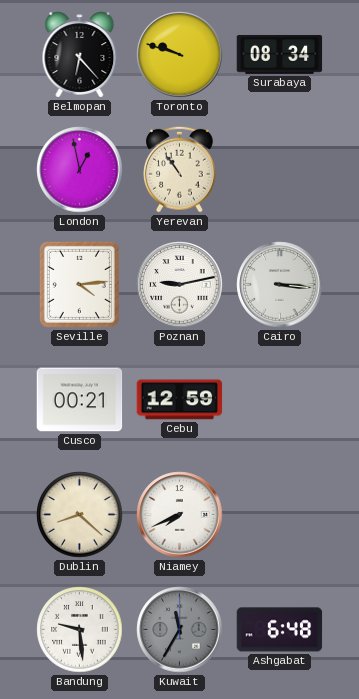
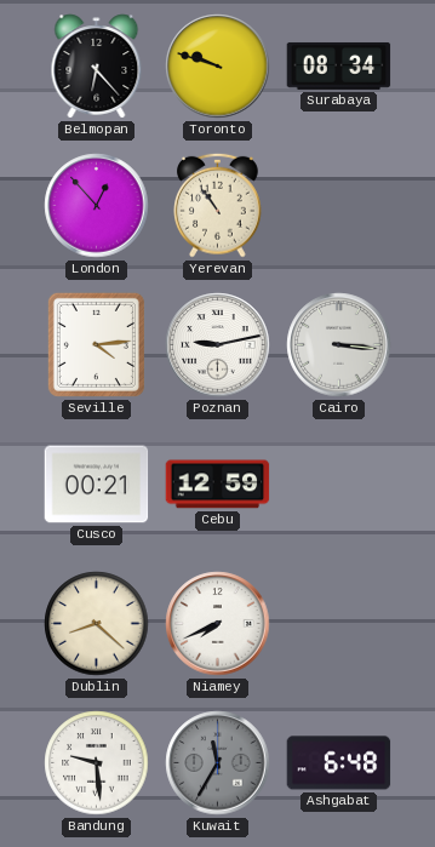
London: 12:58 -> 12:53
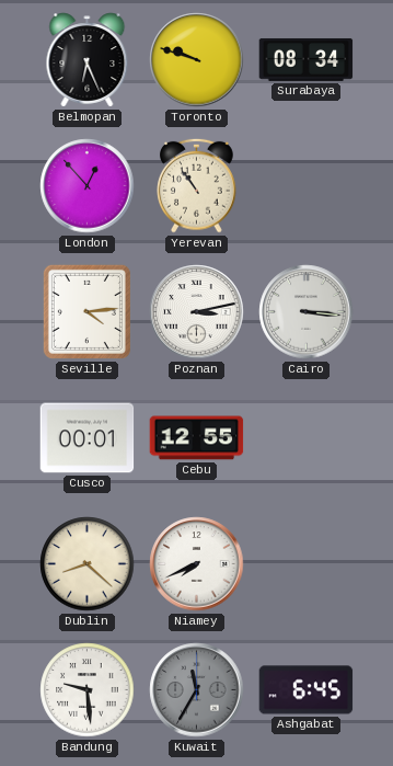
Belmopan: 6:23 -> 6:26
Poznan: 9:13 -> 3:13
Cusco: 00:21 -> 00:01
Cebu: 12:59 -> 12:55
Ashgabat: 6:48 -> 6:45
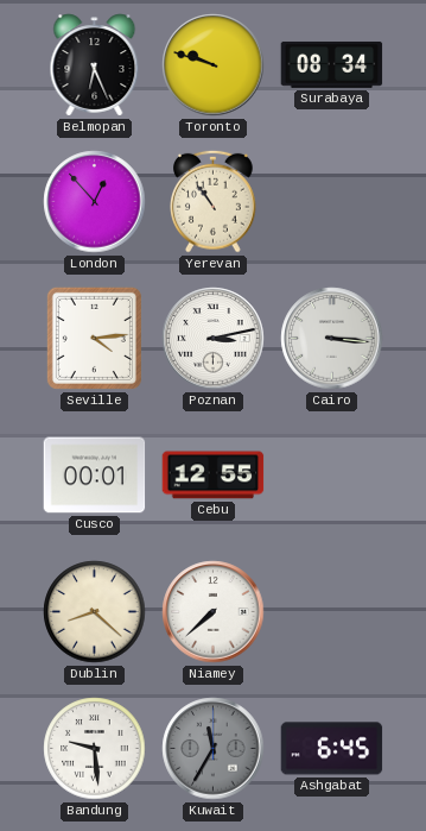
Niamey: 7:41 -> 7:38
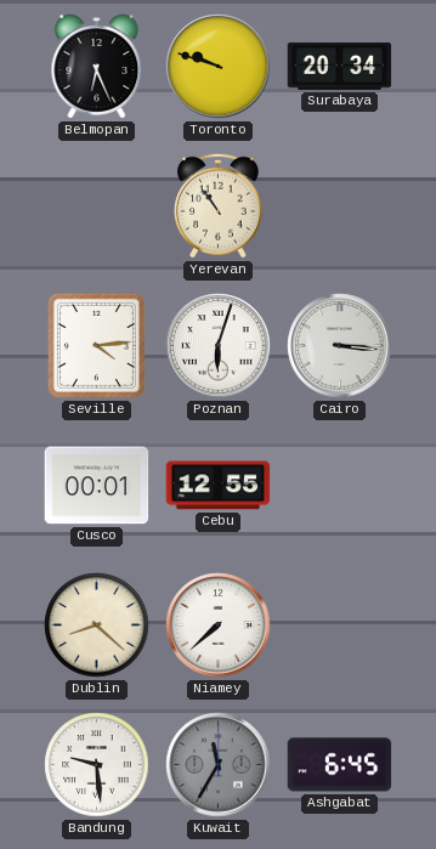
Surabaya: 08:34 -> 20:34
London: 12:53 -> none
Poznan: 3:13 -> 6:03
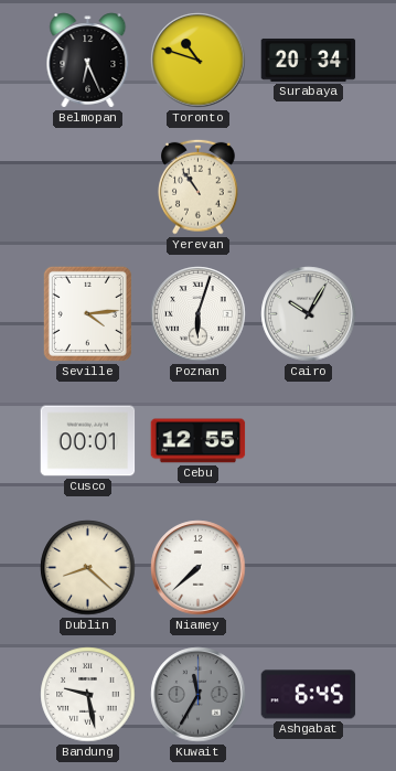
Toronto: 9:48 -> 10:48
Cairo: 3:16 -> 10:05
Bandung: 9:29 -> 9:28
